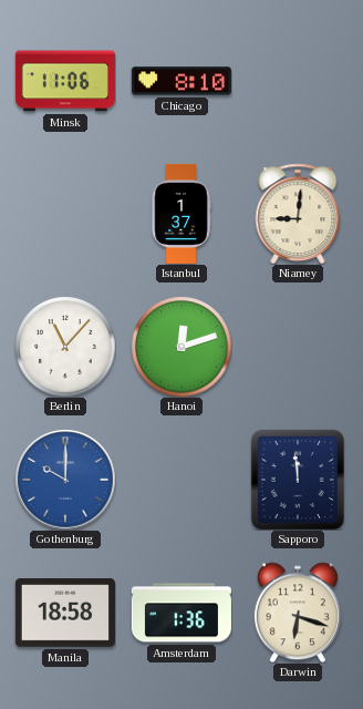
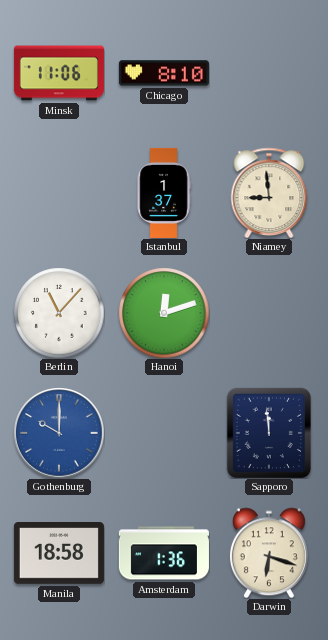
Niamey: 9:01 -> 8:59
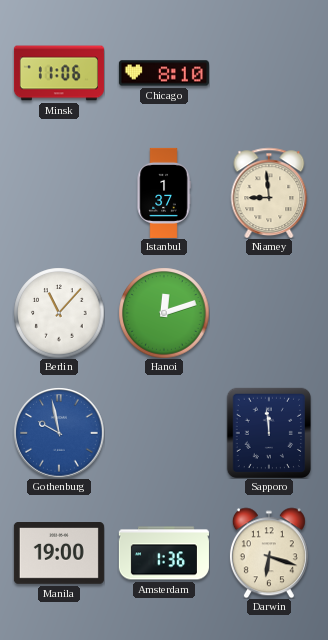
Gothenburg: 10:00 -> 9:58
Manila: 18:58 -> 19:00
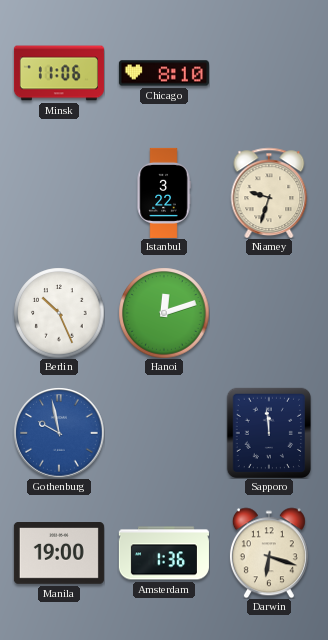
Istanbul: 1:37 -> 3:22
Niamey: 8:59 -> 9:33
Berlin: 11:07 -> 10:26
